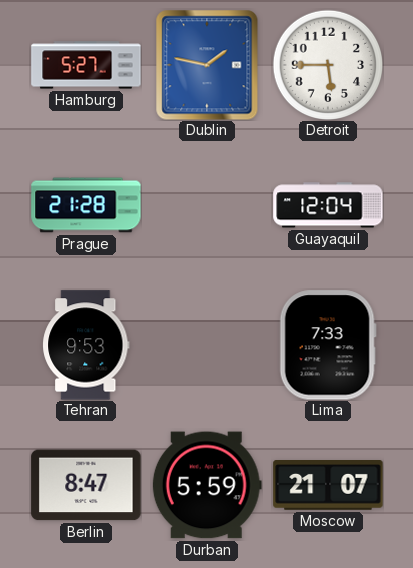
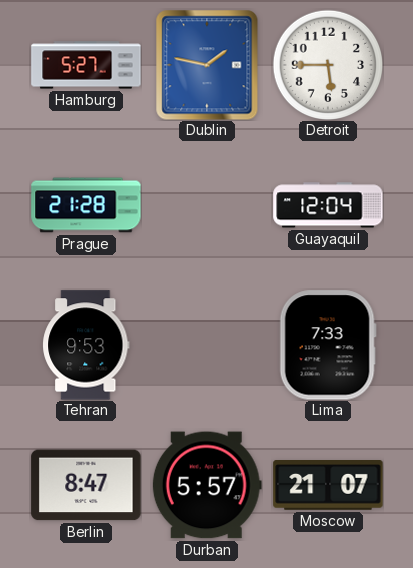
Durban: 5:59 -> 5:57
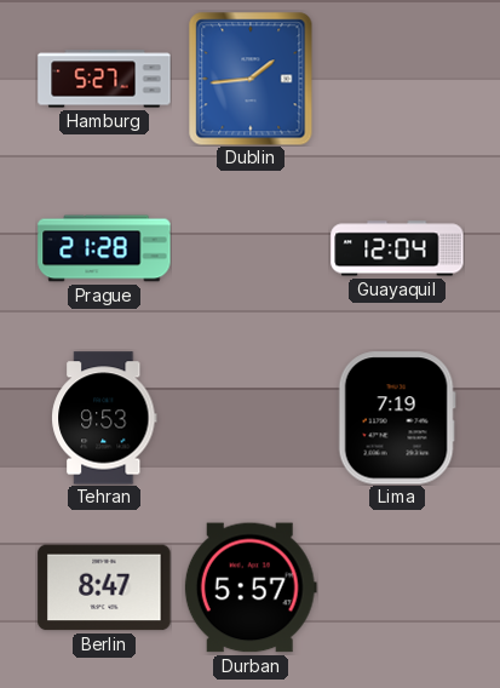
Dublin: 1:47 -> 1:44
Detroit: 5:45 -> none
Lima: 7:33 -> 7:19
Moscow: 21:07 -> none
